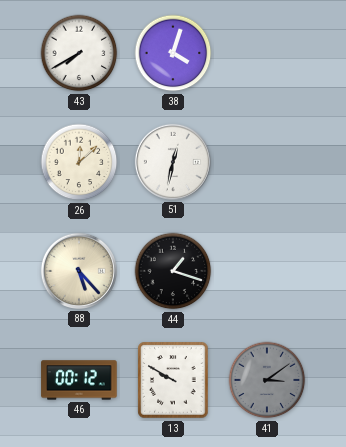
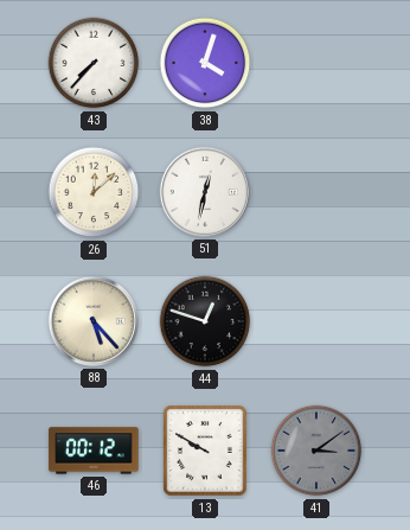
43: 7:40 -> 7:37
44: 1:18 -> 12:48
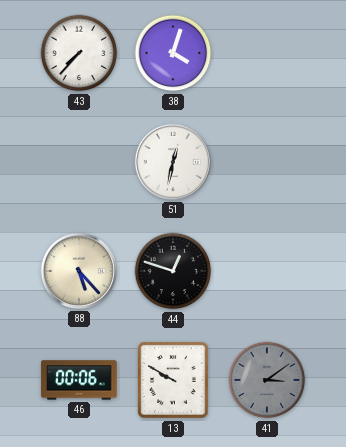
26: 12:08 -> none
46: 00:12 -> 00:06
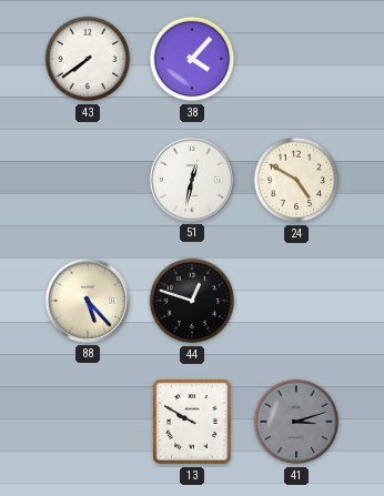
43: 7:37 -> 7:39
38: 4:03 -> 4:07
24: none -> 4:50
46: 00:06 -> none
41: 3:09 -> 3:12
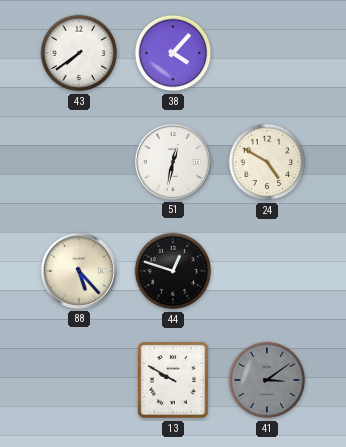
41: 3:12 -> 3:09
